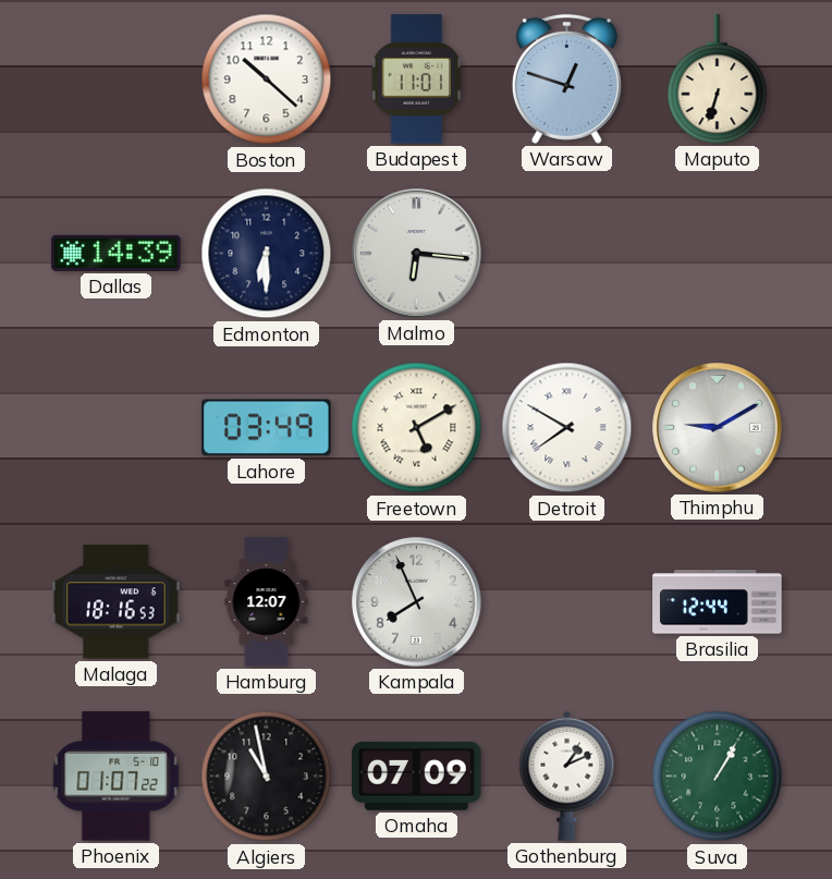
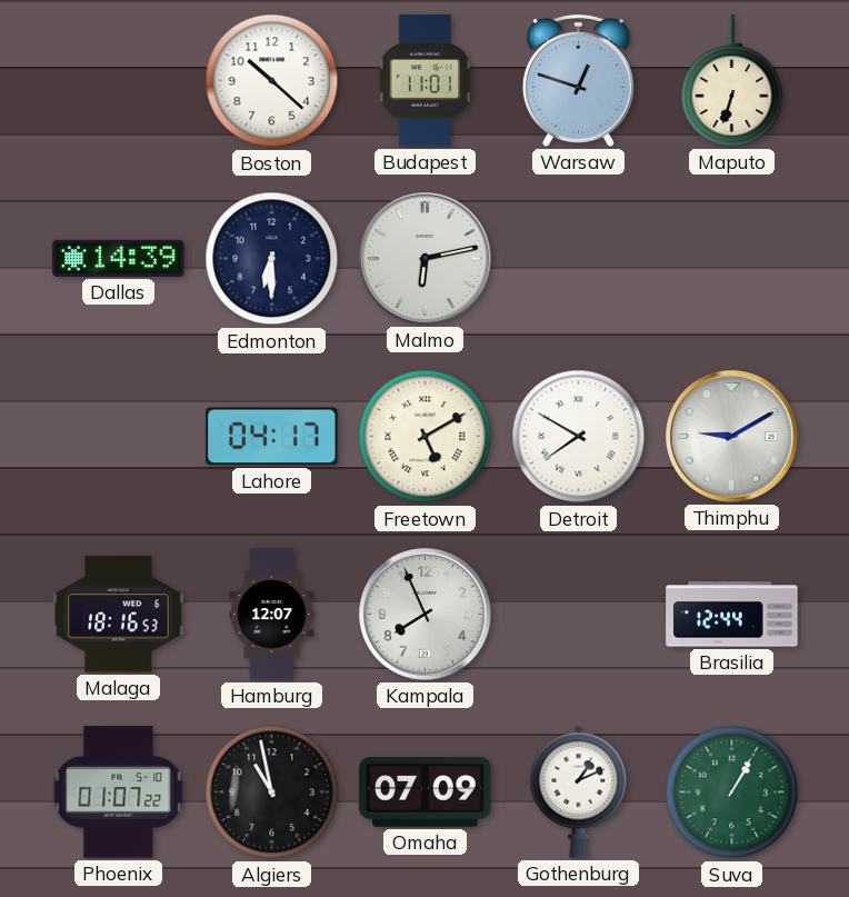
Malmo: 6:16 -> 6:13
Lahore: 03:49 -> 04:17
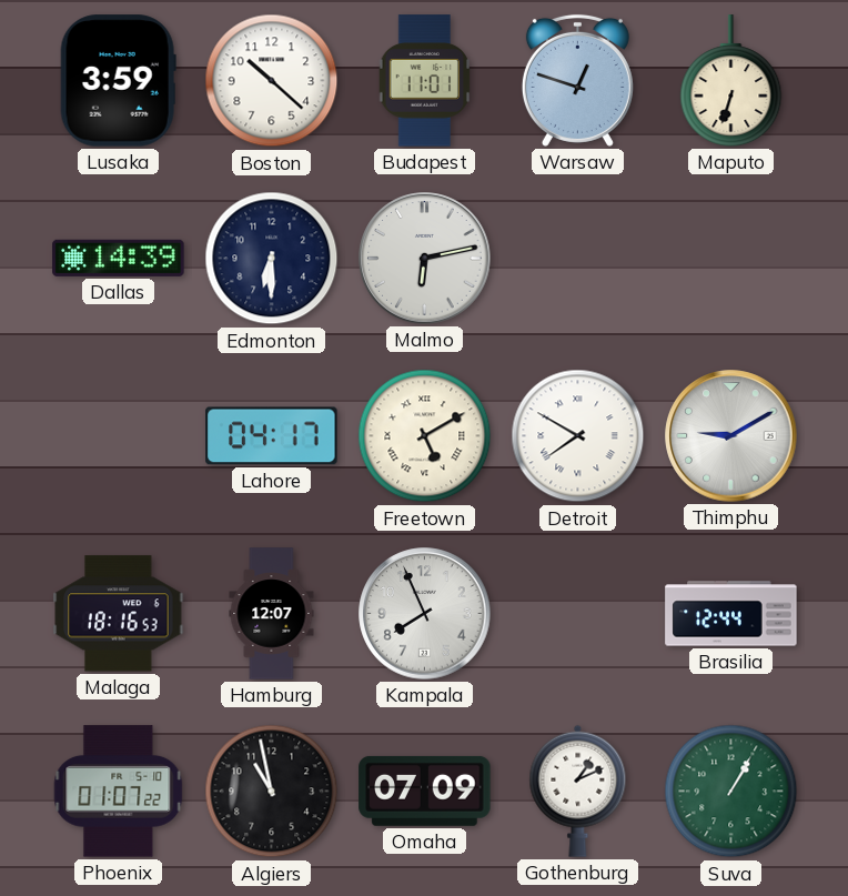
Lusaka: none -> 3:59
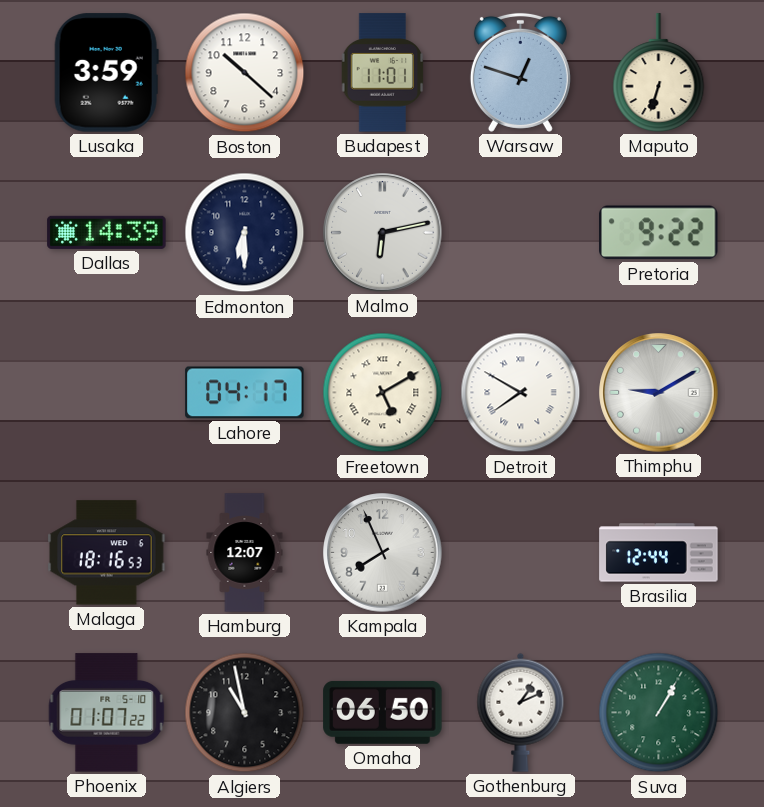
Pretoria: none -> 9:22
Omaha: 07:09 -> 06:50
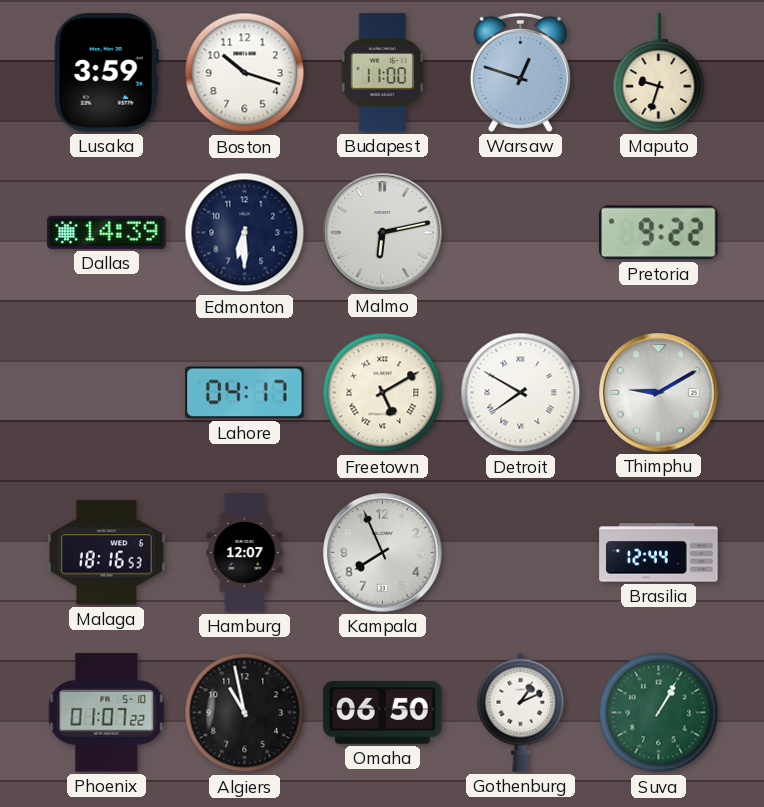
Boston: 10:22 -> 10:18
Budapest: 11:01 -> 11:00
Maputo: 6:33 -> 9:33
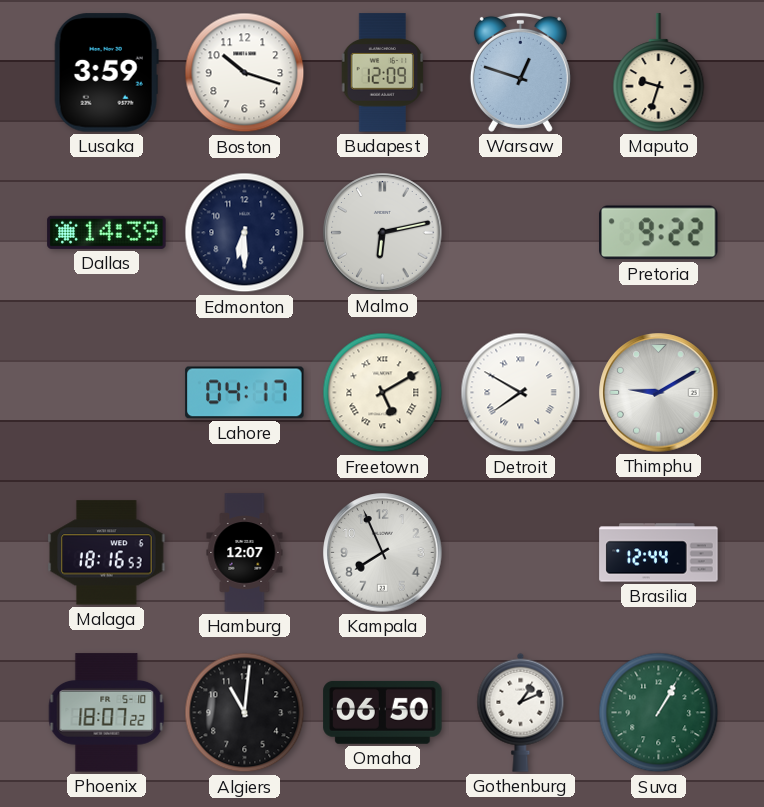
Budapest: 11:00 -> 12:09
Phoenix: 01:07 -> 18:07
Algiers: 10:58 -> 11:01
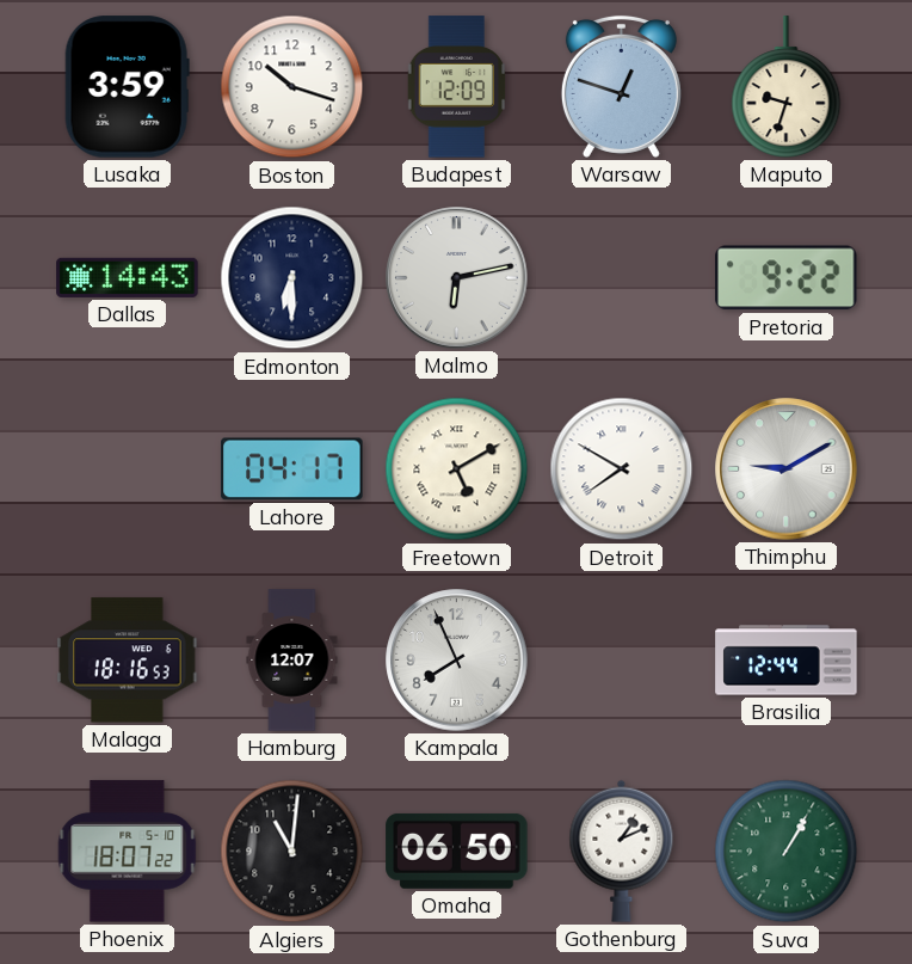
Dallas: 14:39 -> 14:43
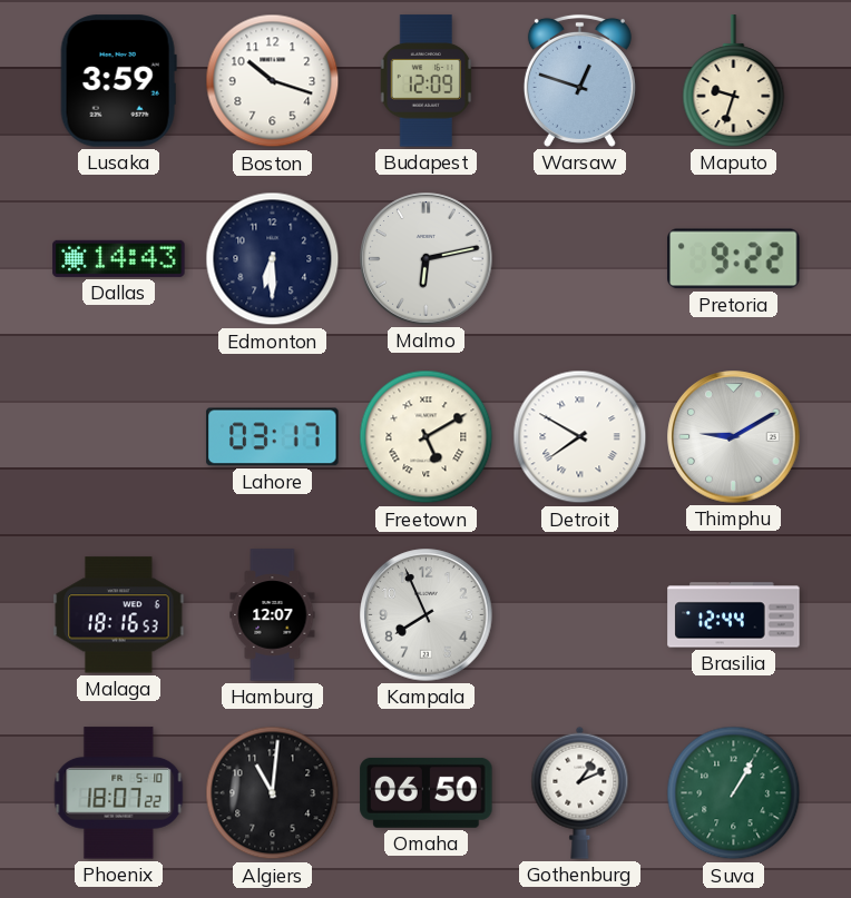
Lahore: 04:17 -> 03:17
